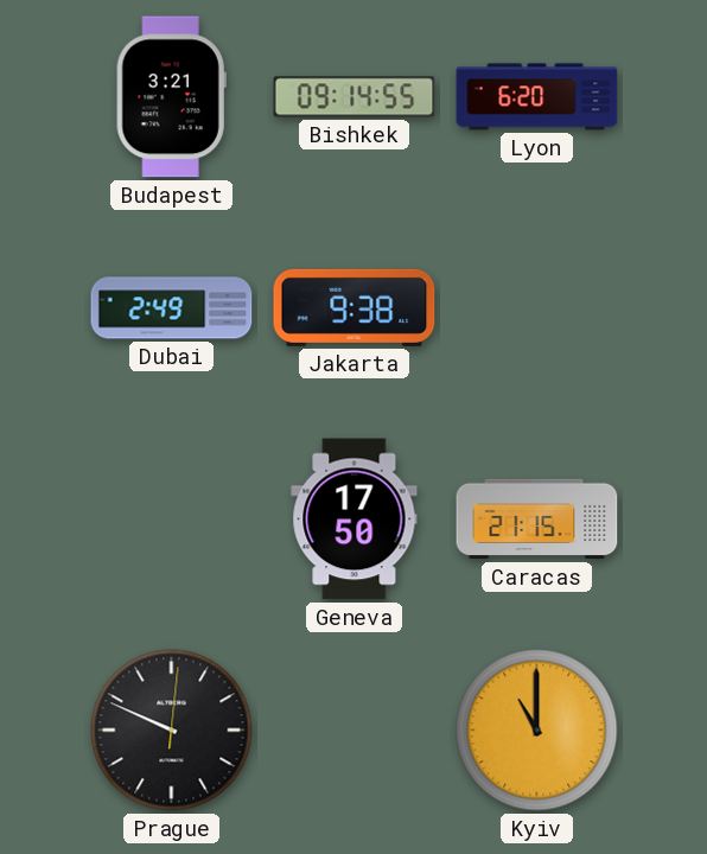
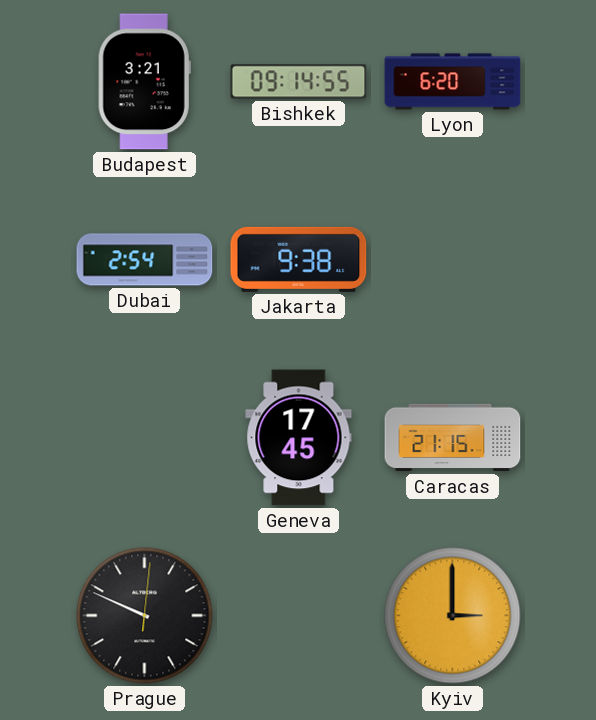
Dubai: 2:49 -> 2:54
Geneva: 17:50 -> 17:45
Kyiv: 11:00 -> 3:00
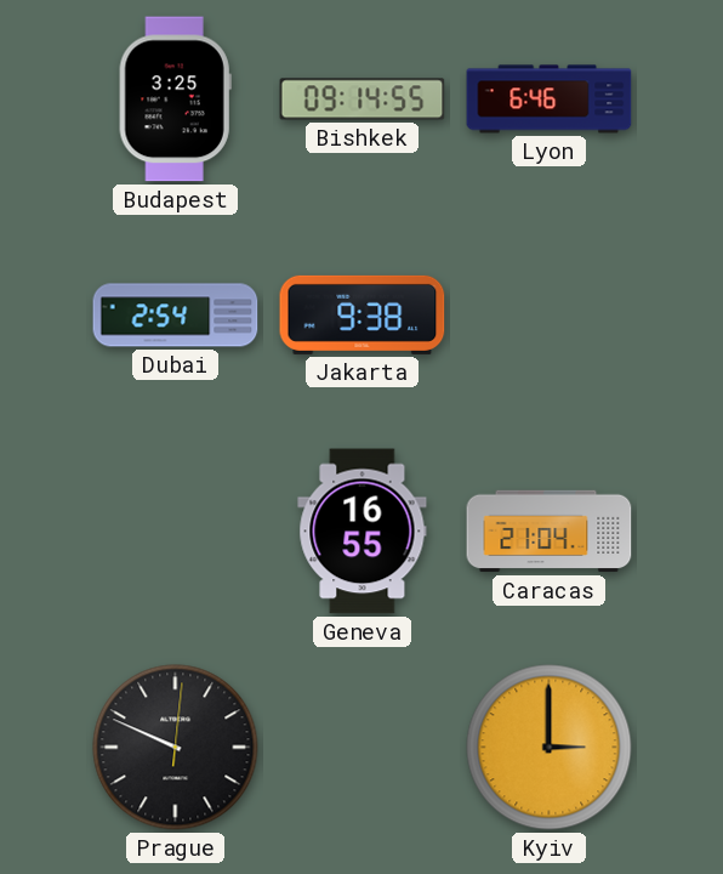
Budapest: 3:21 -> 3:25
Lyon: 6:20 -> 6:46
Geneva: 17:45 -> 16:55
Caracas: 21:15 -> 21:04
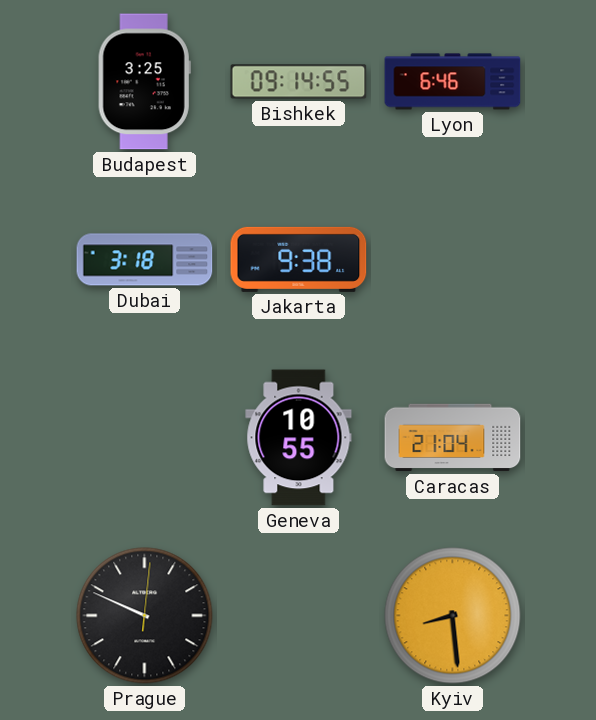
Dubai: 2:54 -> 3:18
Geneva: 16:55 -> 10:55
Kyiv: 3:00 -> 8:29
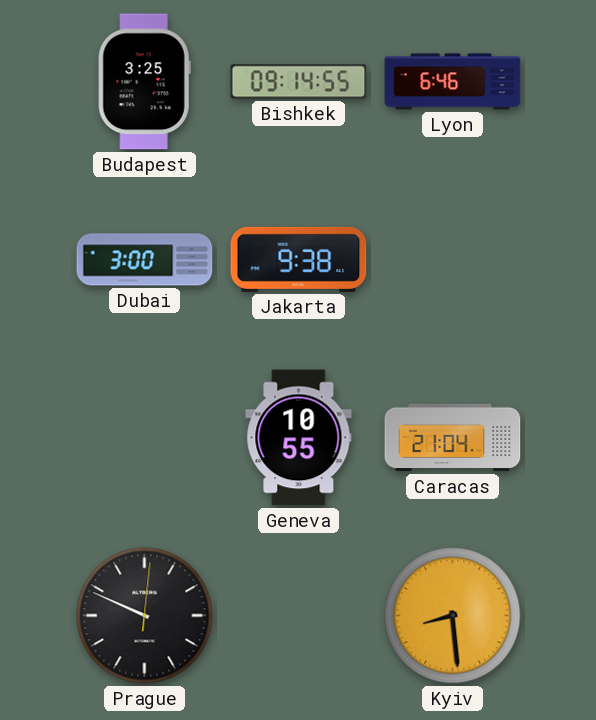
Dubai: 3:18 -> 3:00
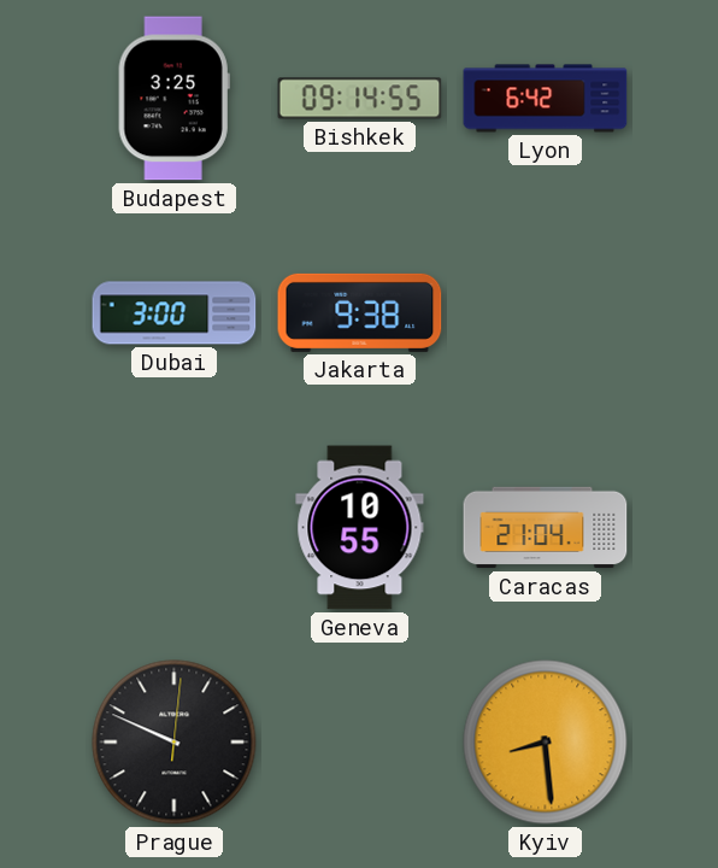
Lyon: 6:46 -> 6:42
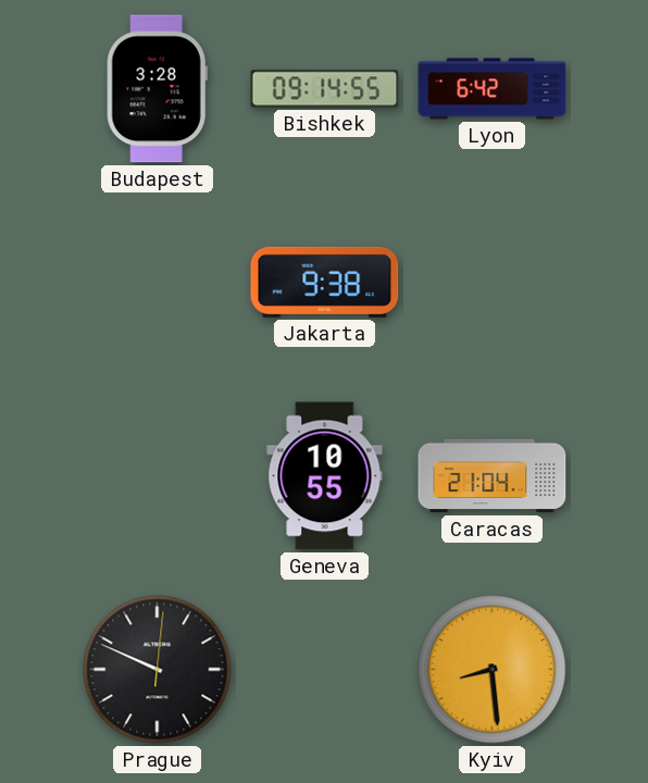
Budapest: 3:25 -> 3:28
Dubai: 3:00 -> none
